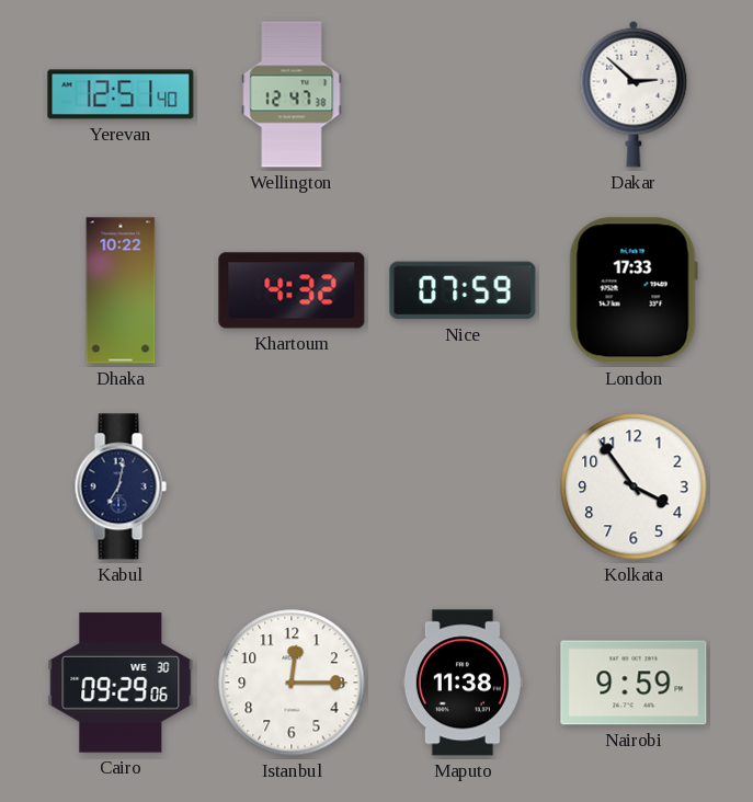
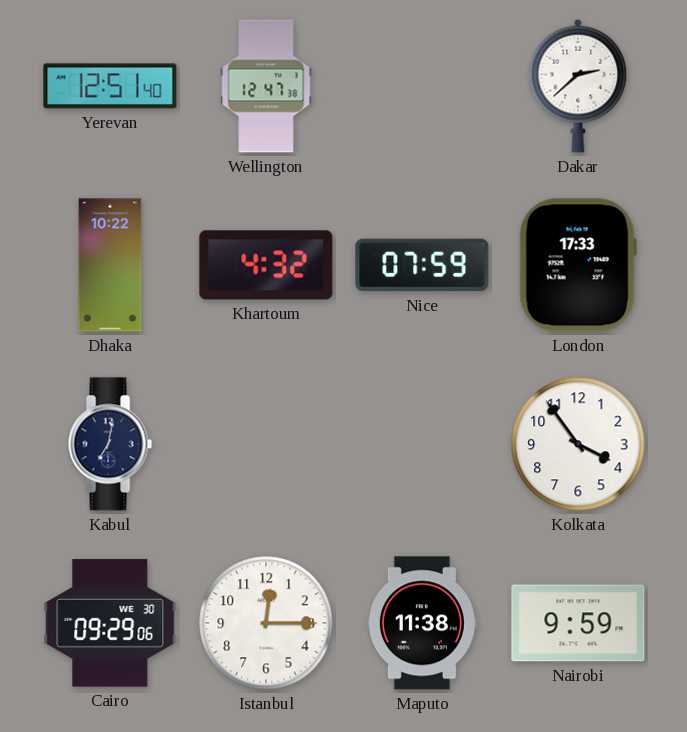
Dakar: 2:52 -> 2:38
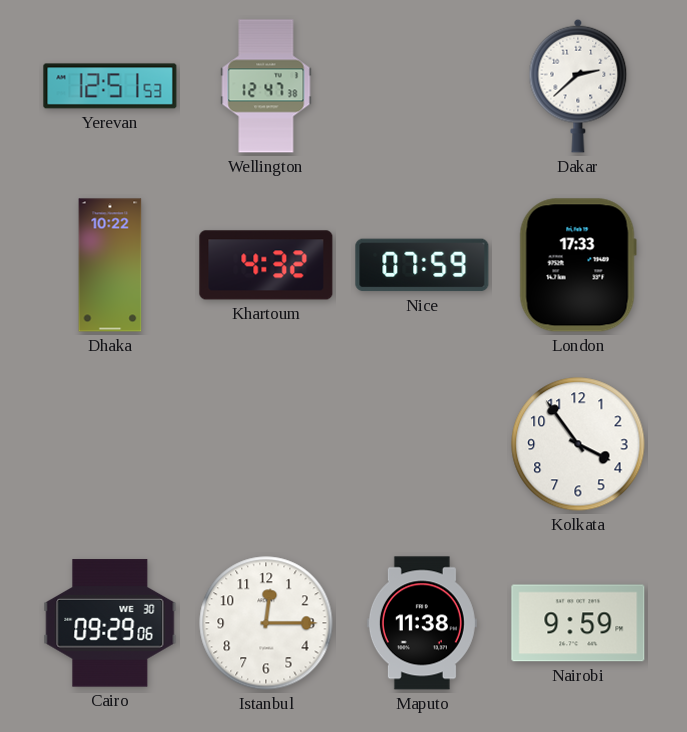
Yerevan: 12:51:40 -> 12:51:53
Kabul: 7:02 -> none
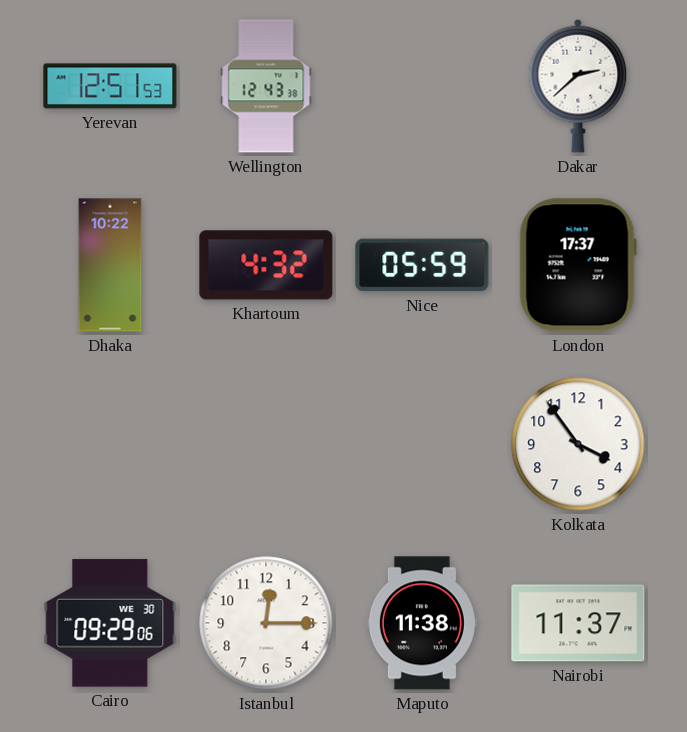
Wellington: 12:47 -> 12:43
Nice: 07:59 -> 05:59
London: 17:33 -> 17:37
Nairobi: 9:59 -> 11:37
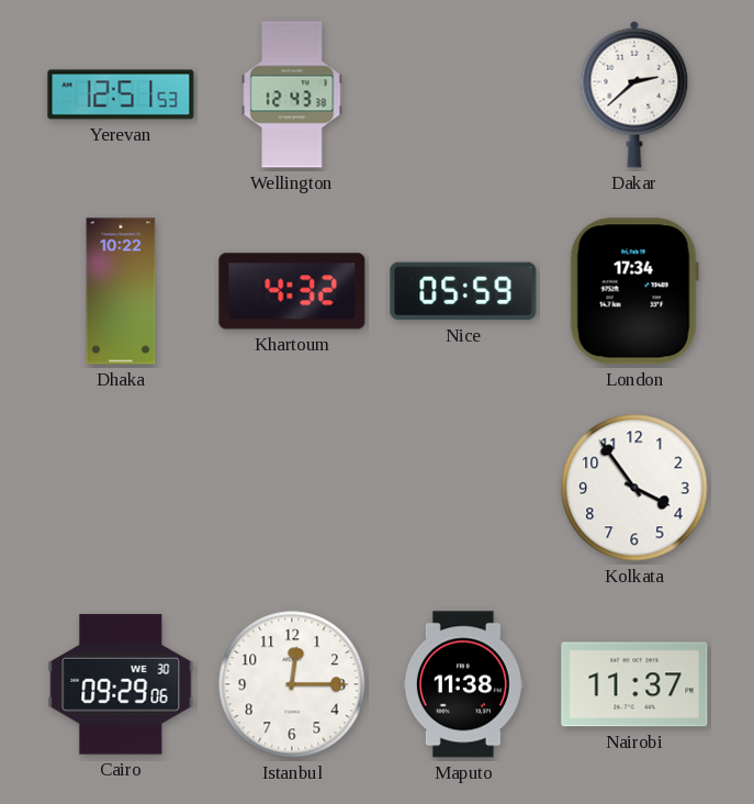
London: 17:37 -> 17:34
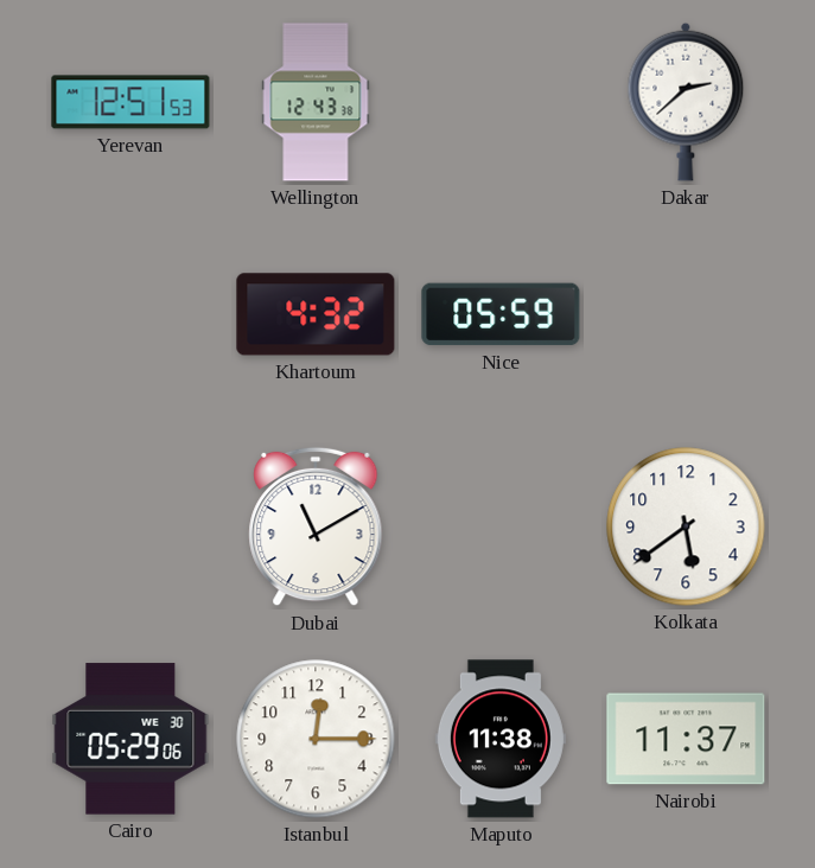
Dhaka: 10:22 -> none
London: 17:34 -> none
Dubai: none -> 11:10
Kolkata: 3:54 -> 5:39
Cairo: 09:29 -> 05:29
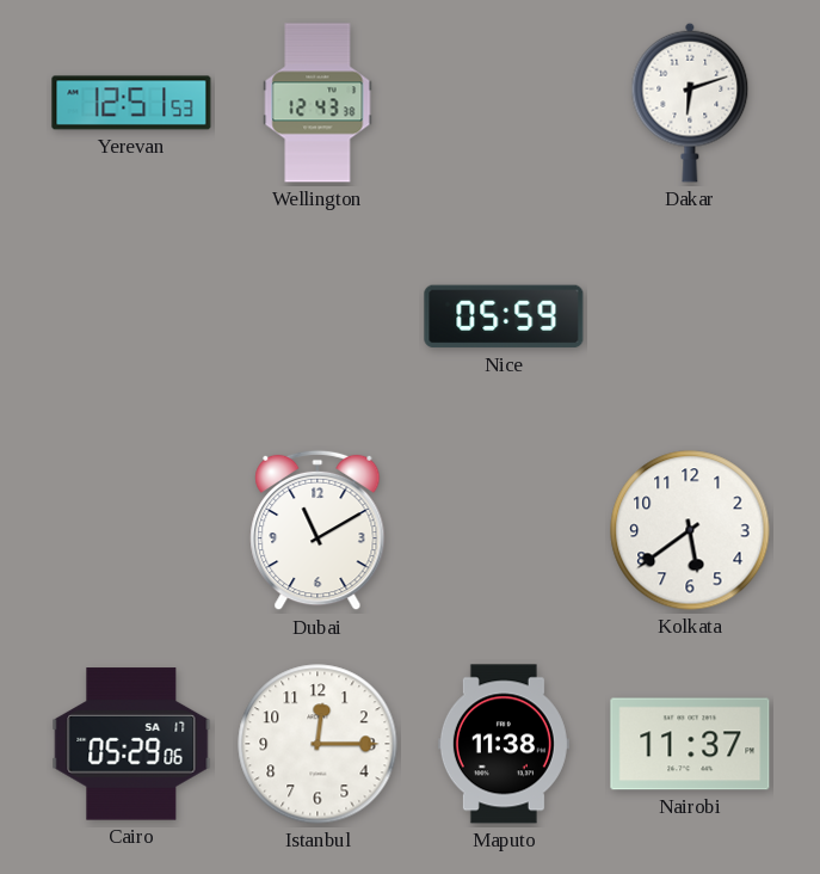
Dakar: 2:38 -> 6:12
Khartoum: 4:32 -> none
Cairo date: WE 30 -> SA 17
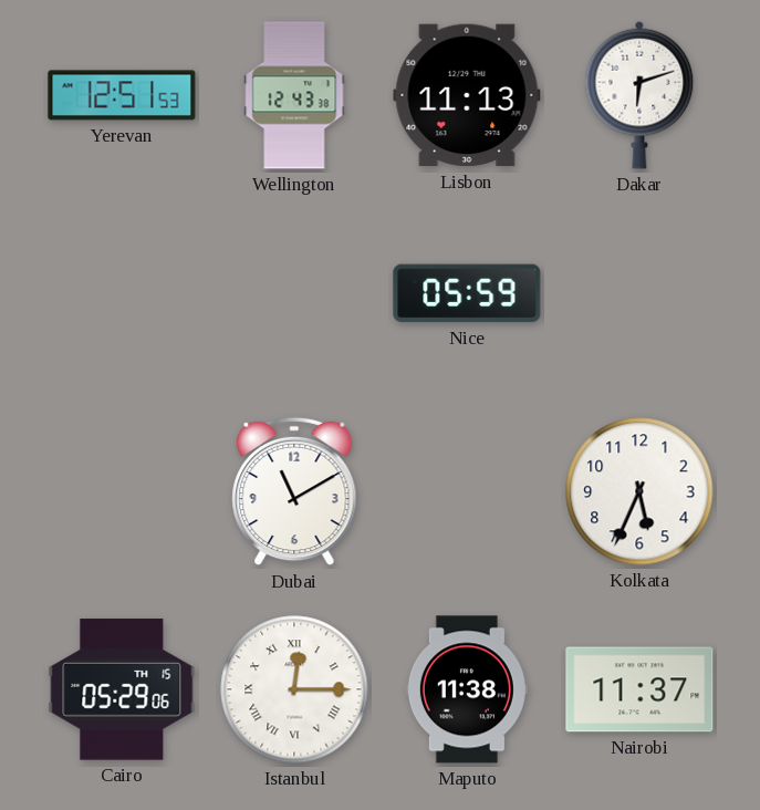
Lisbon: none -> 11:13
Kolkata: 5:39 -> 5:34
Cairo date: SA 17 -> TH 15
Istanbul numerals: Arabic -> Roman
